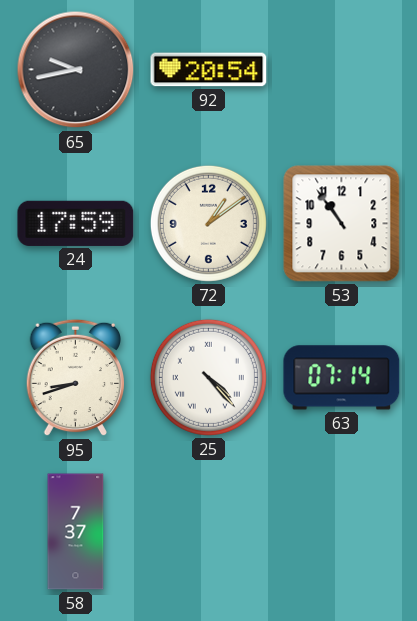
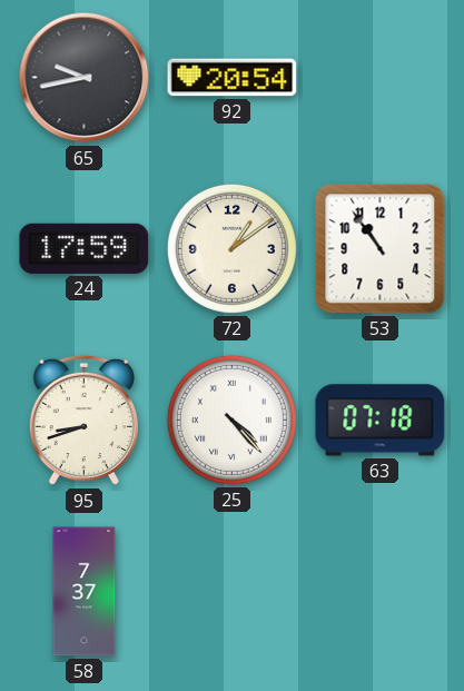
63: 07:14 -> 07:18
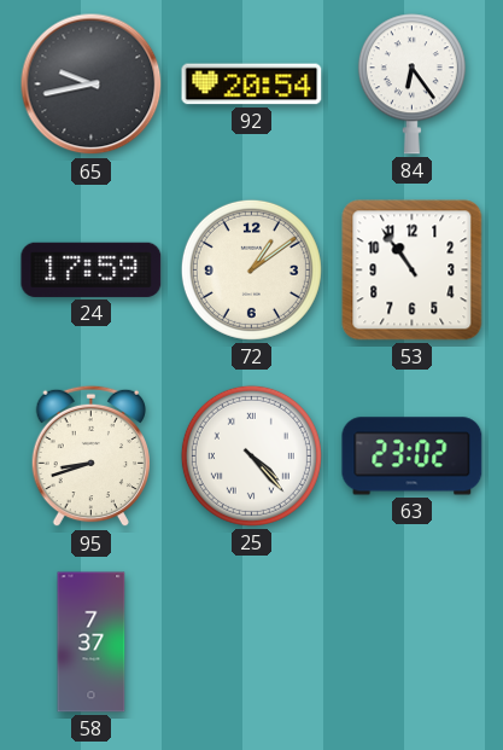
84: none -> 6:24
63: 07:18 -> 23:02
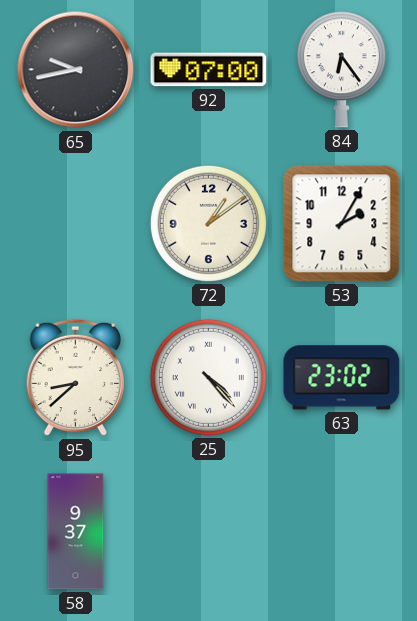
92: 20:54 -> 07:00
24: 17:59 -> none
53: 10:54 -> 2:05
95: 8:42 -> 8:38
58: 7:37 -> 9:37
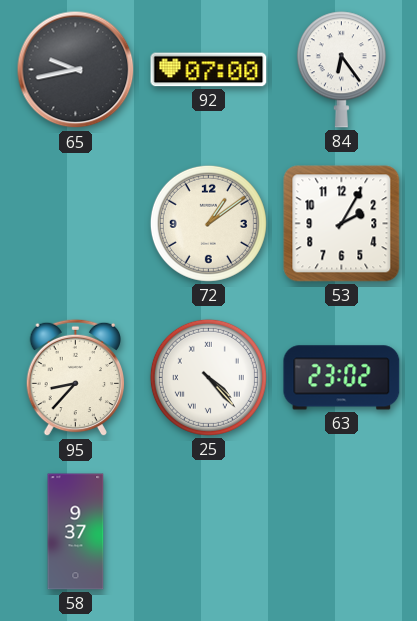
95: 8:38 -> 8:37
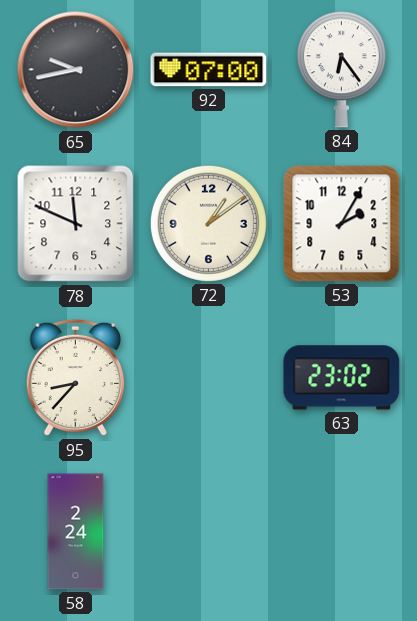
78: none -> 11:49
25: 4:23 -> none
58: 9:37 -> 2:24
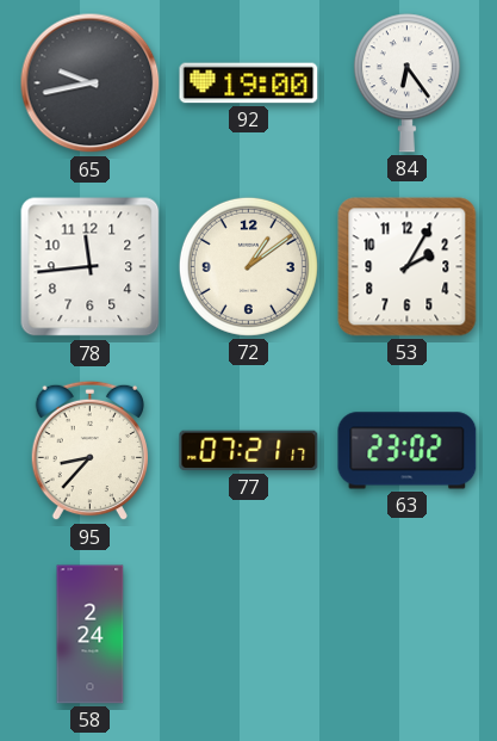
92: 07:00 -> 19:00
78: 11:49 -> 11:44
77: none -> 07:21
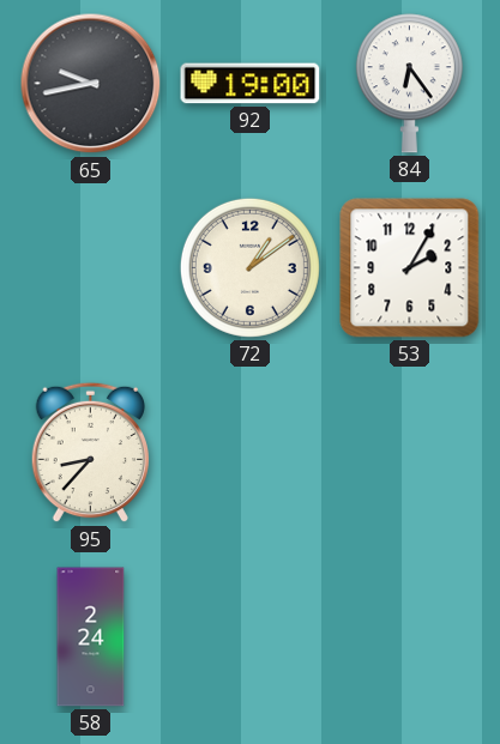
78: 11:44 -> none
77: 07:21 -> none
63: 23:02 -> none
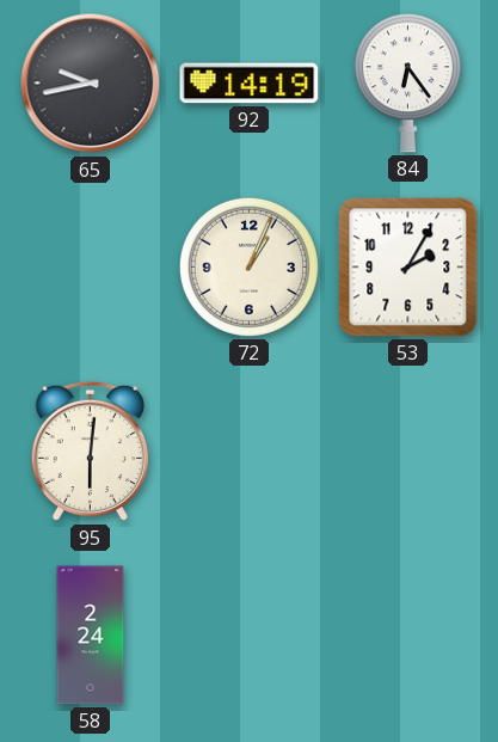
92: 19:00 -> 14:19
72: 1:09 -> 1:04
95: 8:37 -> 6:01
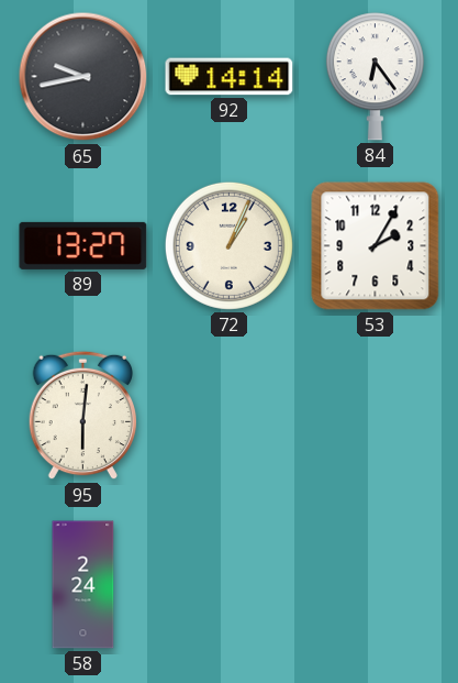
92: 14:19 -> 14:14
89: none -> 13:27
